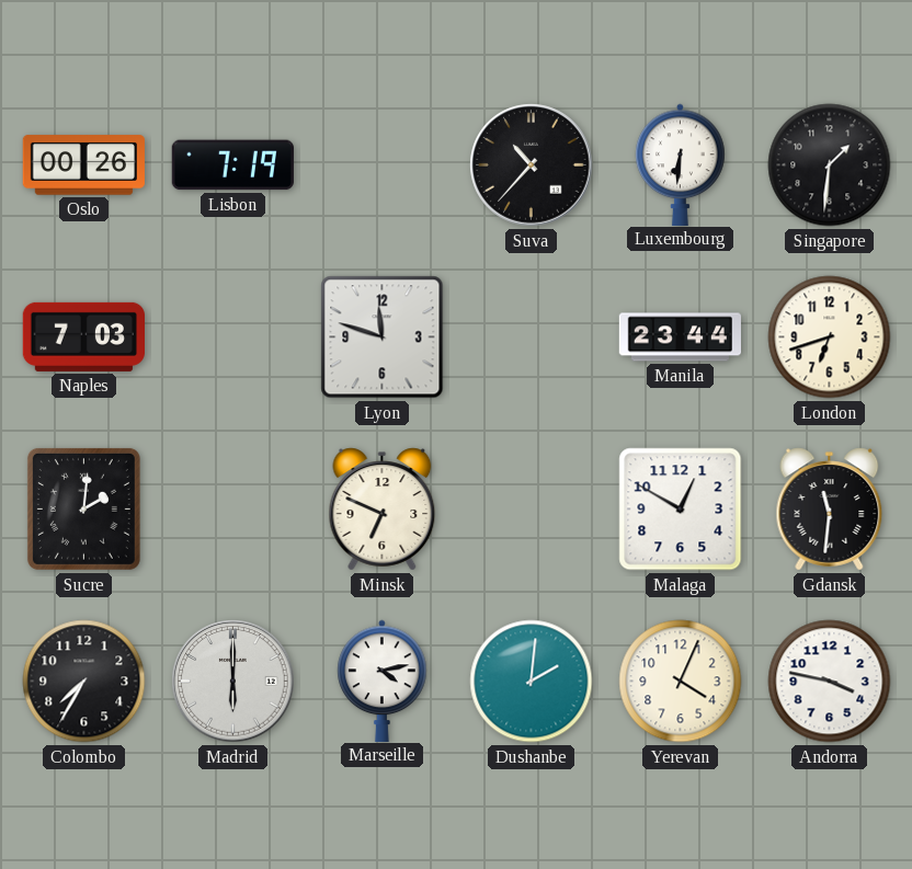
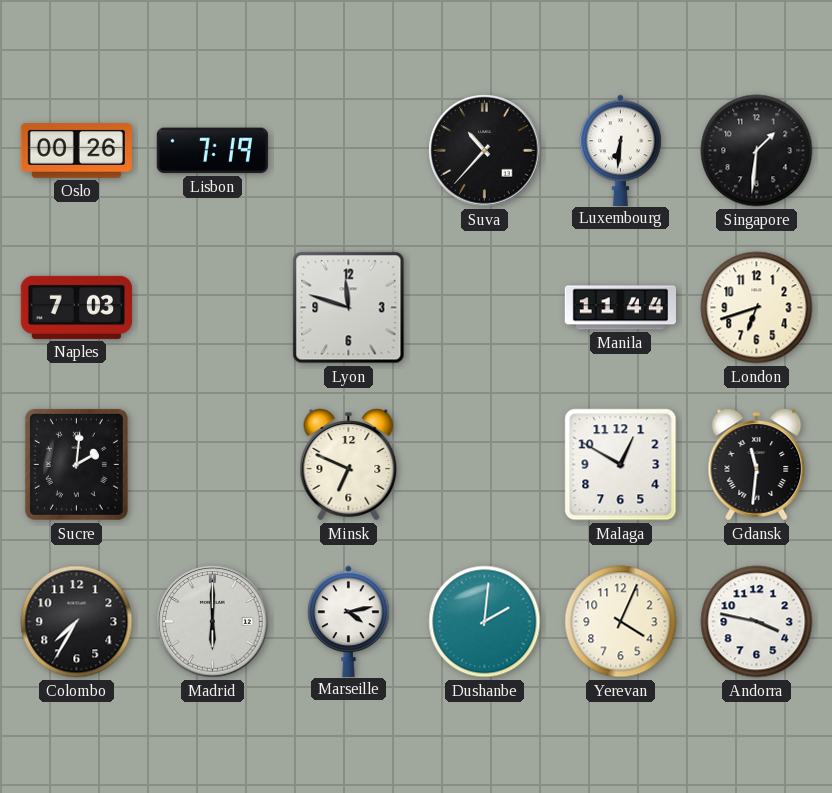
Manila: 23:44 -> 11:44
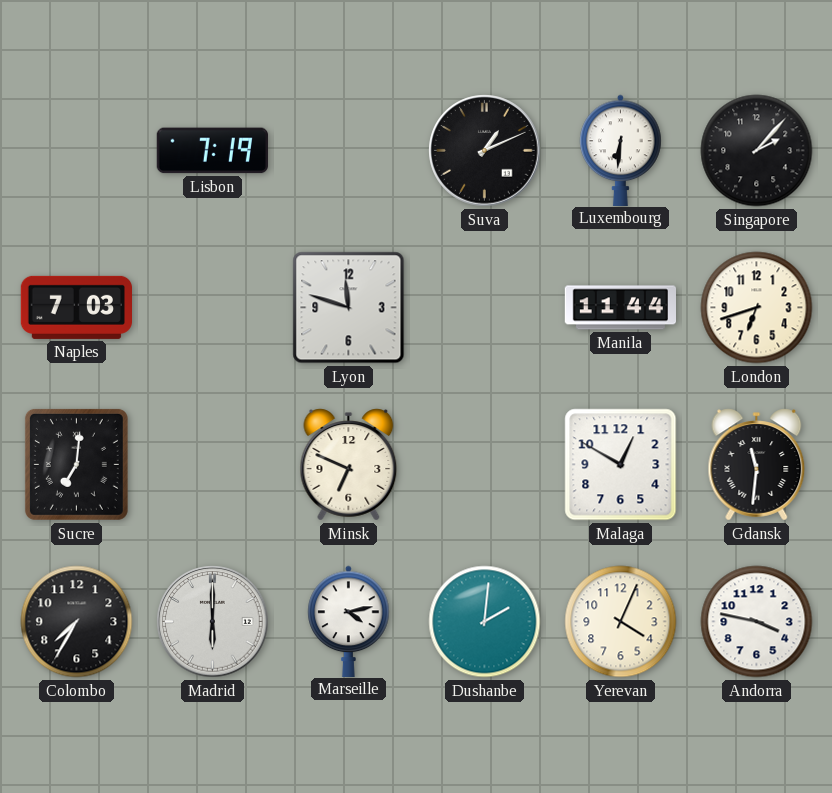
Oslo: 00:26 -> none
Suva: 10:37 -> 1:11
Singapore: 1:31 -> 2:07
Sucre: 2:01 -> 7:01
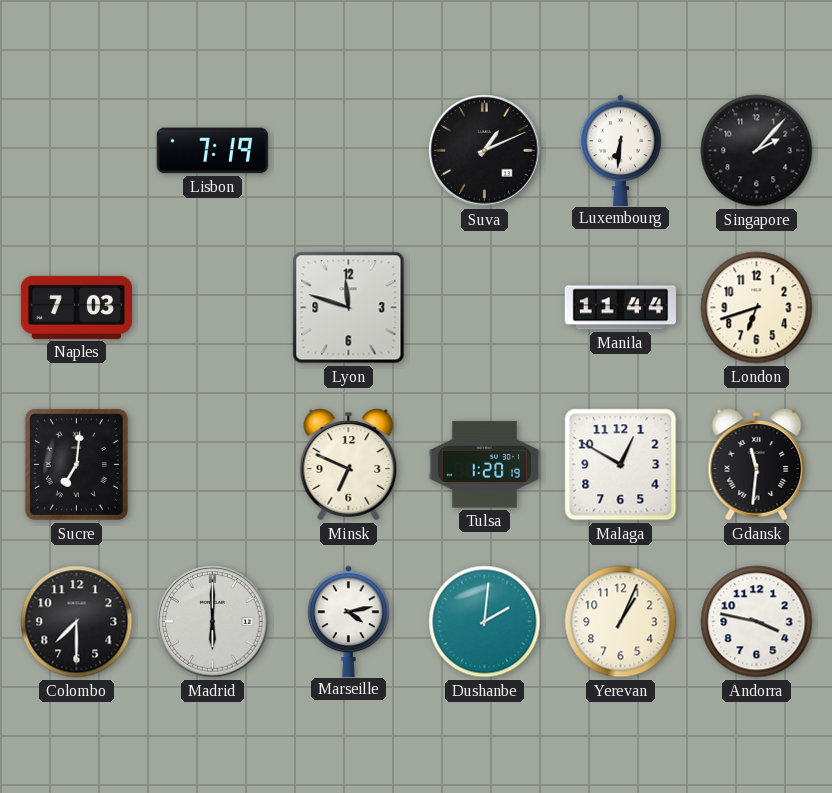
Tulsa: none -> 1:20
Colombo: 7:35 -> 7:30
Yerevan: 4:04 -> 1:04
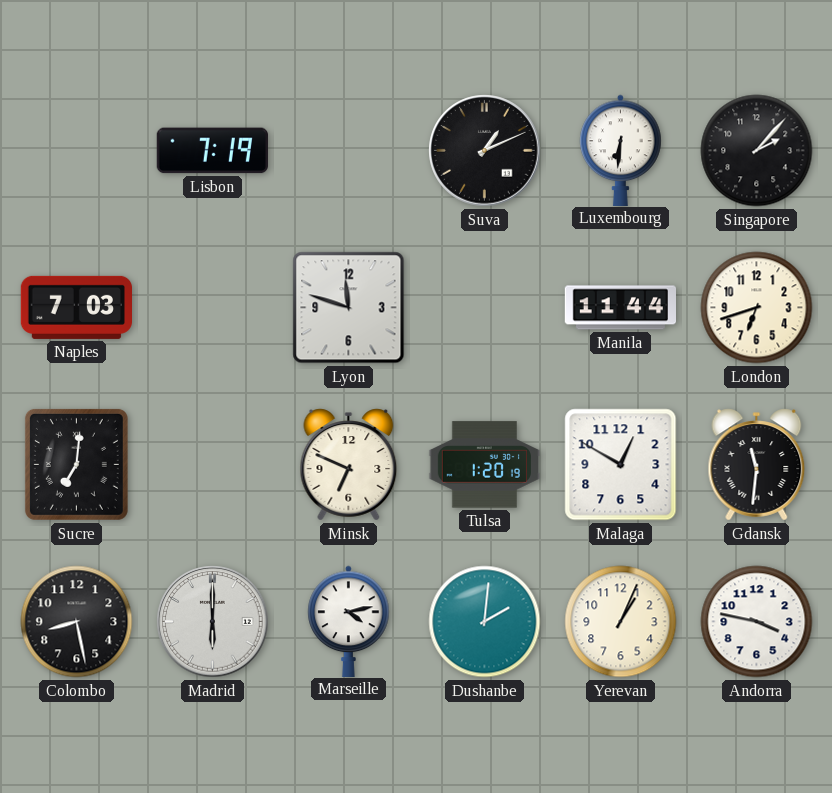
Colombo: 7:30 -> 8:28
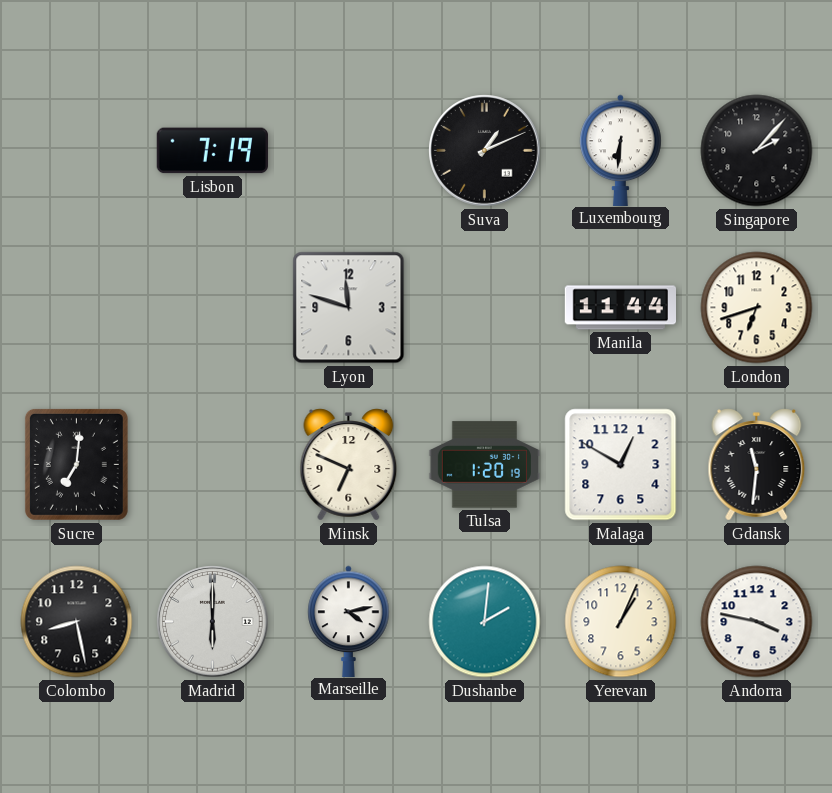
Naples: 7:03 -> none
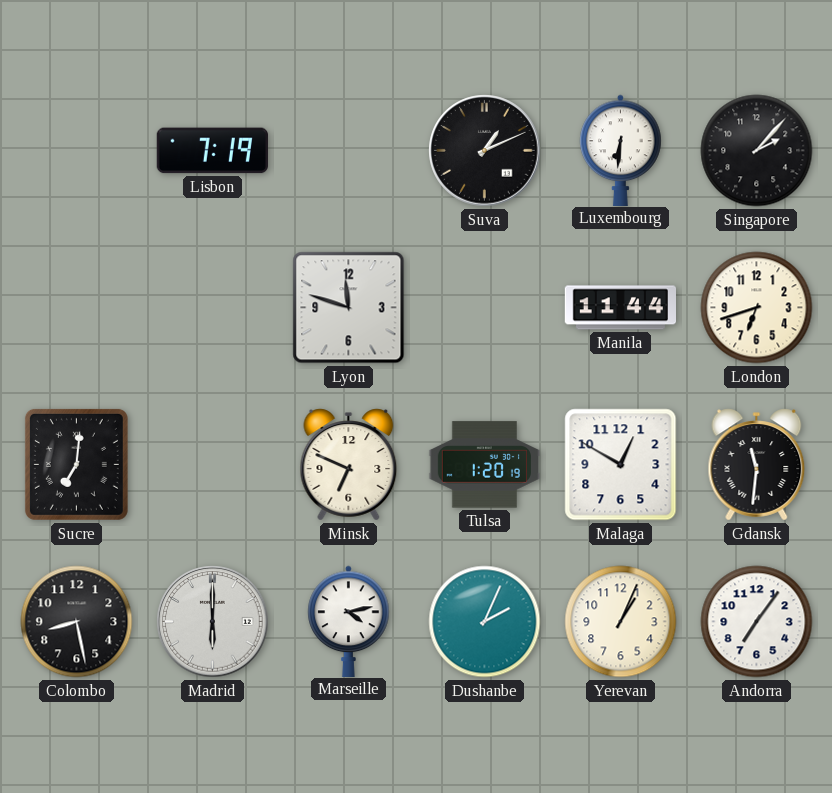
Dushanbe: 2:01 -> 2:04
Andorra: 3:47 -> 7:06
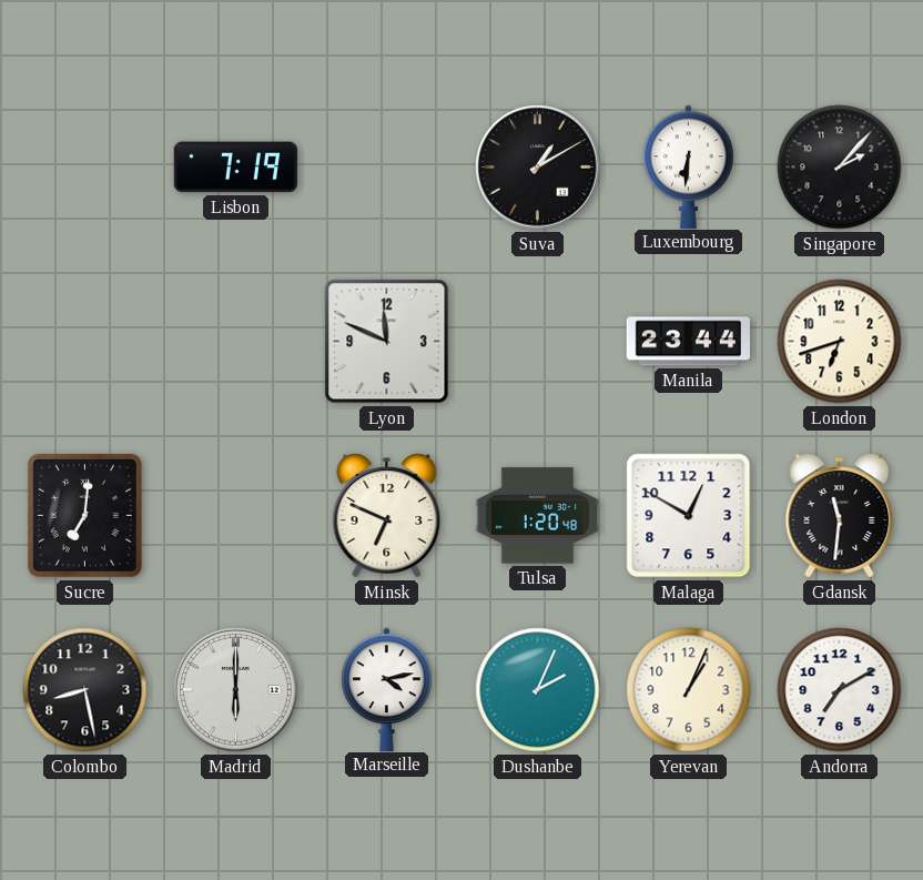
Suva: 1:11 -> 1:10
Lyon: 11:48 -> 11:49
Manila: 11:44 -> 23:44
Tulsa: 1:20:19 -> 1:20:48
Andorra: 7:06 -> 7:10
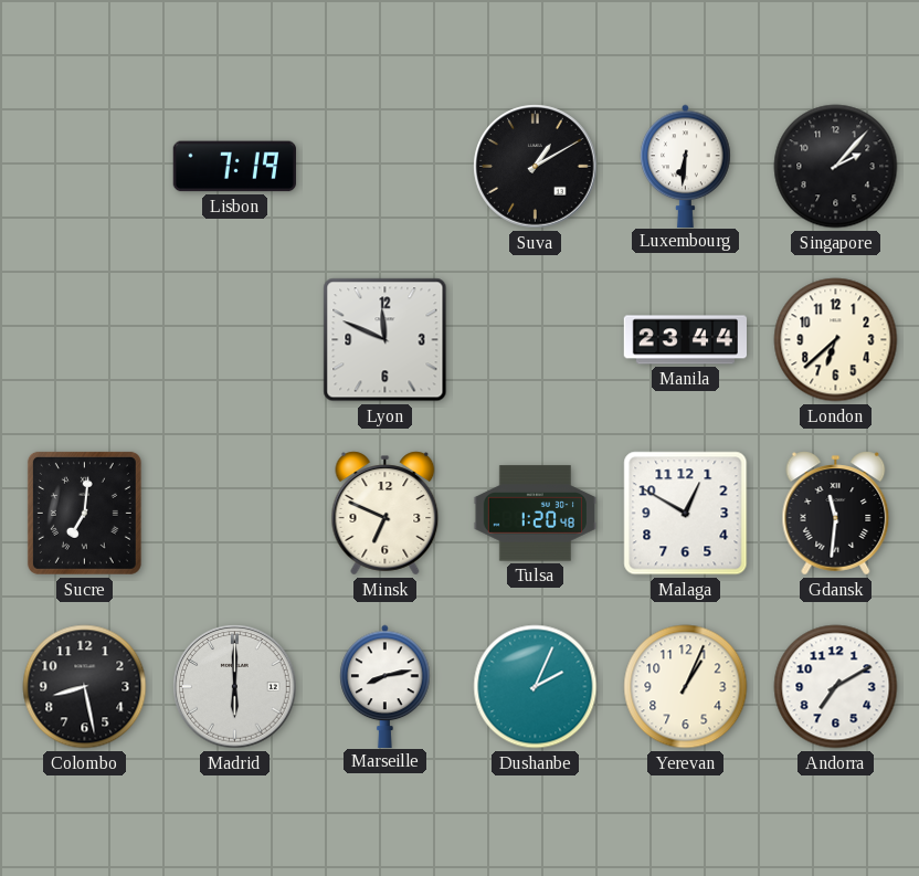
London: 6:42 -> 6:38
Marseille: 4:13 -> 8:13
